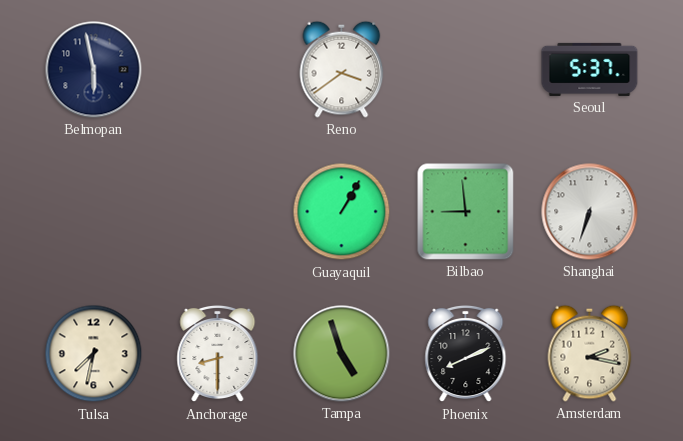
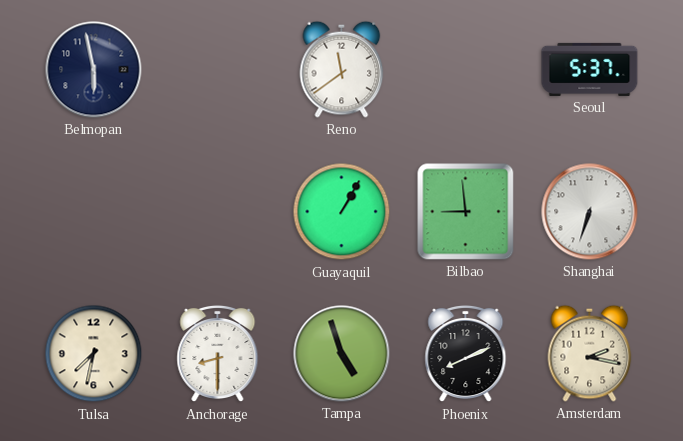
Reno: 3:39 -> 11:39
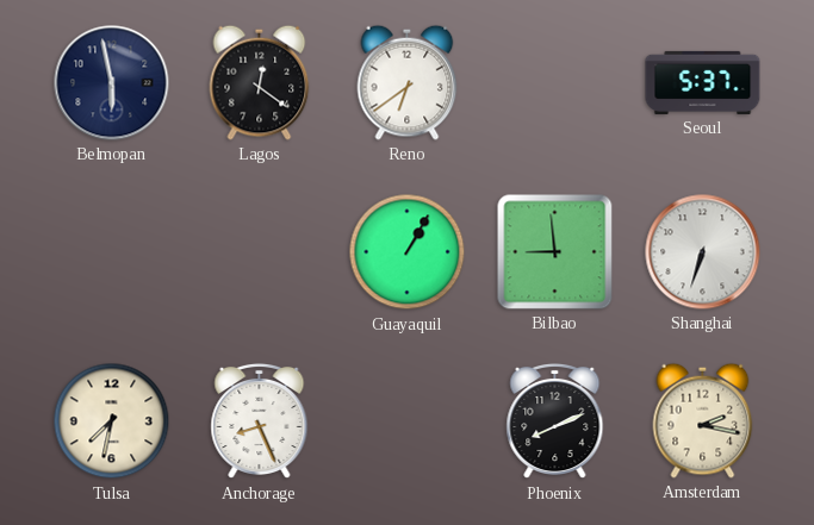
Lagos: none -> 12:21
Reno: 11:39 -> 6:39
Anchorage: 8:30 -> 8:26
Tampa: 4:57 -> none
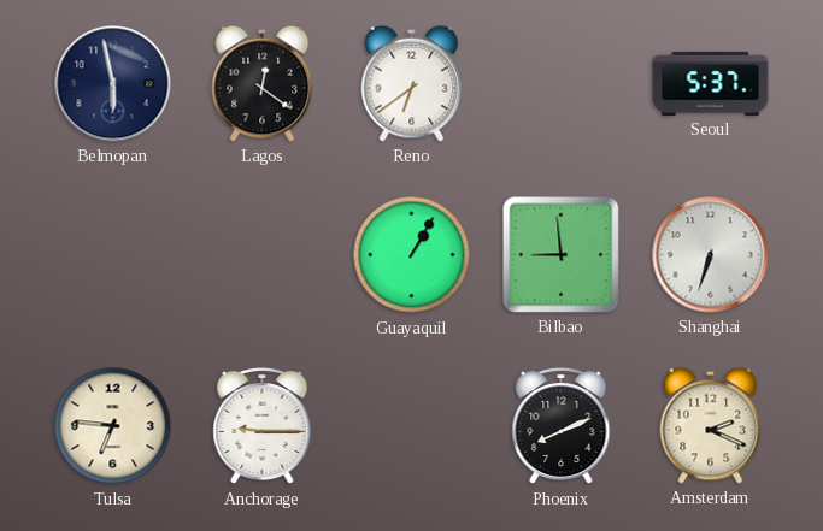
Tulsa: 7:32 -> 6:46
Anchorage: 8:26 -> 9:15
Amsterdam: 2:17 -> 2:19
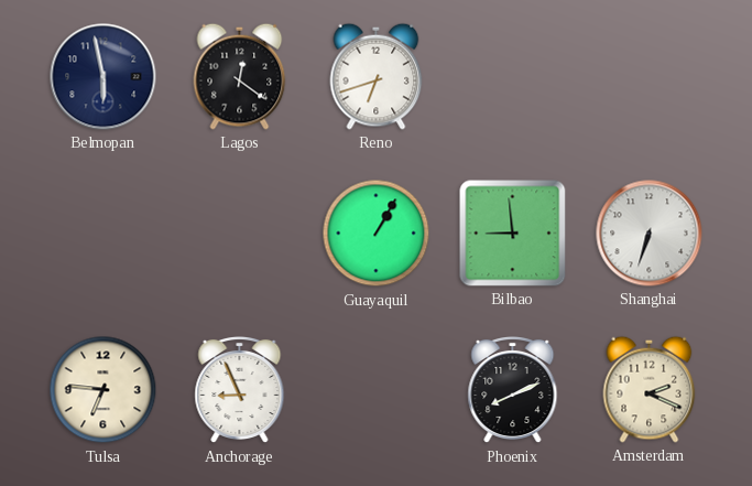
Reno: 6:39 -> 6:42
Seoul: 5:37 -> none
Anchorage: 9:15 -> 8:56
